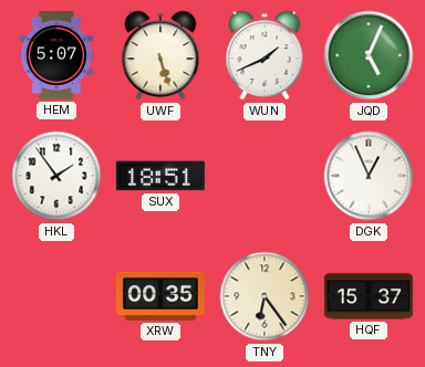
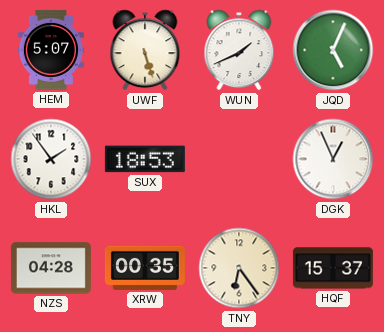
SUX: 18:51 -> 18:53
NZS: none -> 04:28
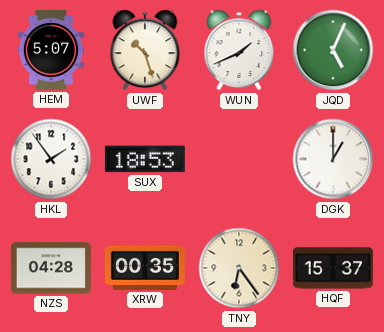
UWF: 5:27 -> 10:27
DGK: 12:56 -> 1:00
